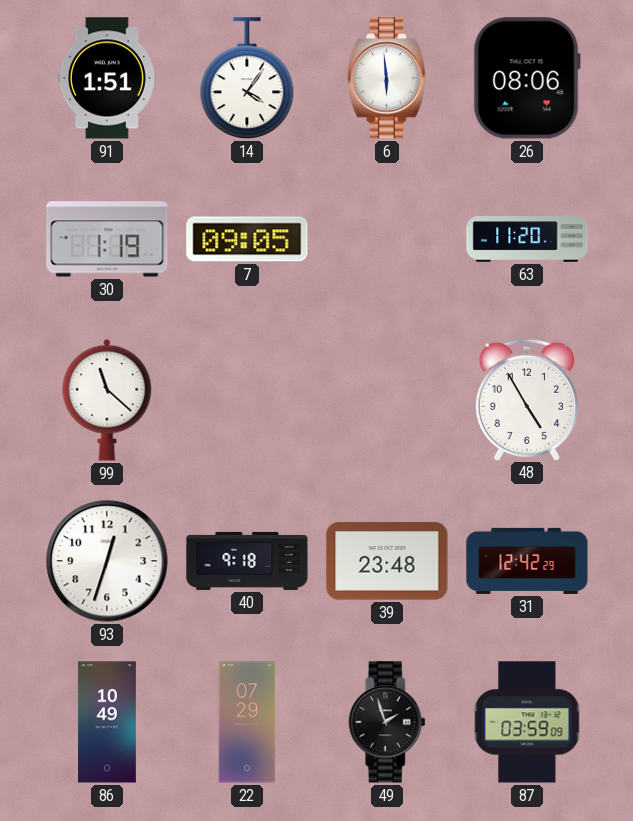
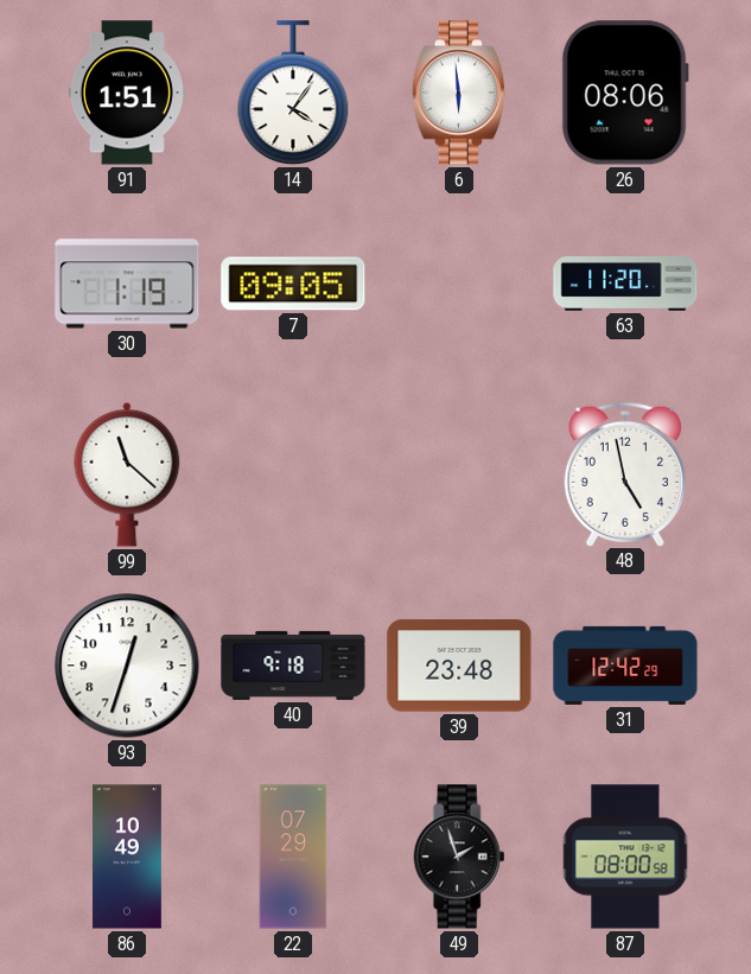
48: 4:55 -> 4:58
87: 03:59 -> 08:00
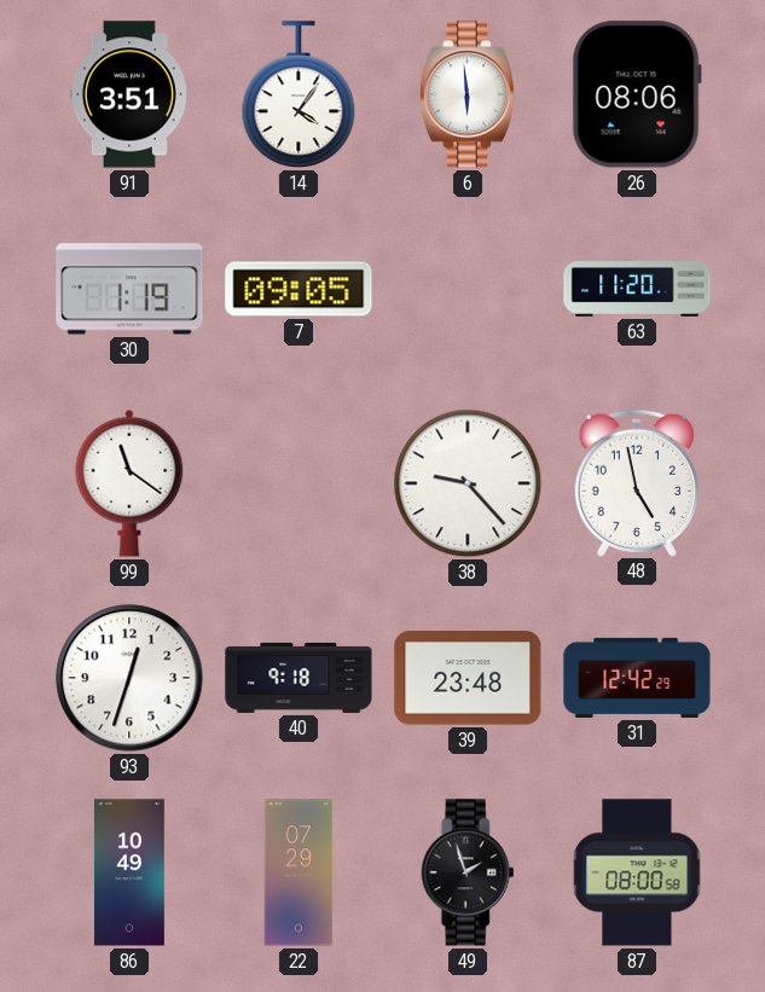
91: 1:51 -> 3:51
99: 11:22 -> 11:21
38: none -> 9:23
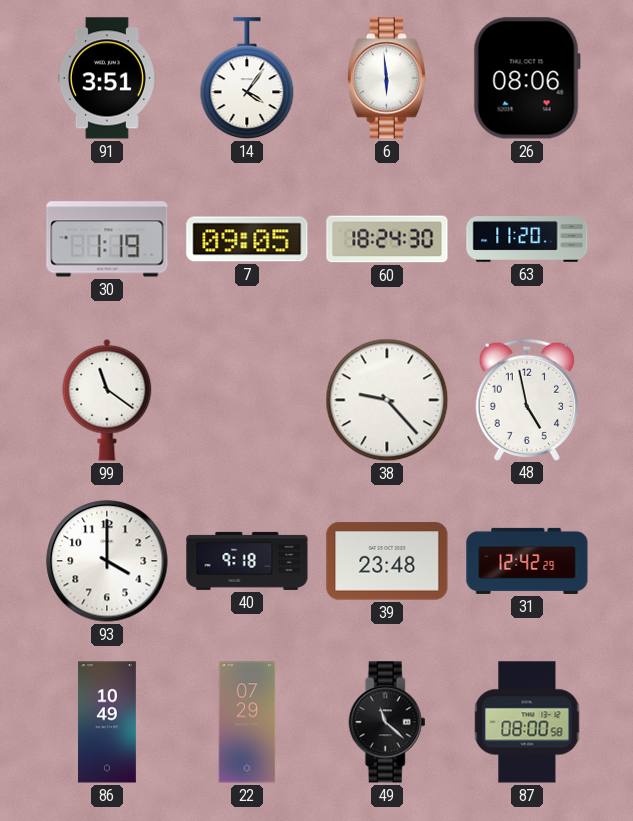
60: none -> 18:24
93: 12:33 -> 4:00
49: 1:57 -> 11:22
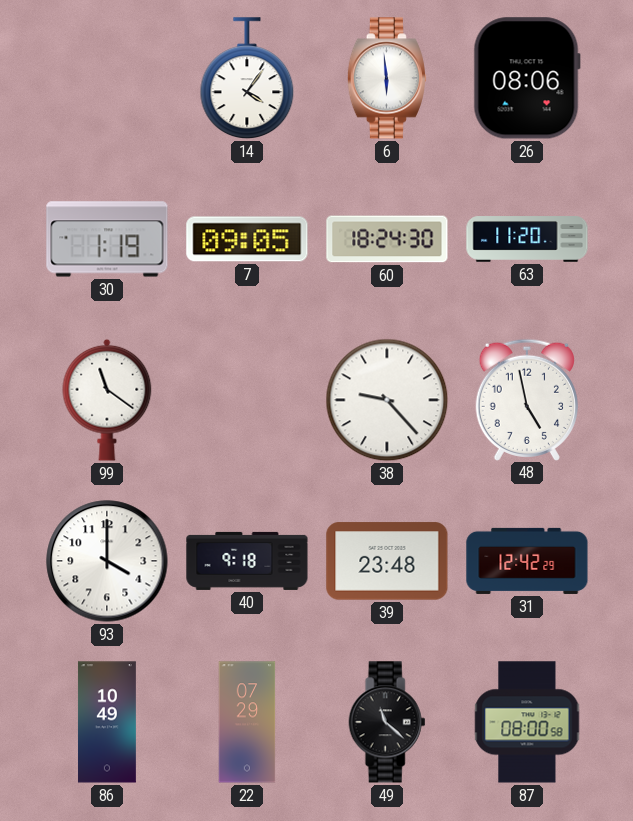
91: 3:51 -> none
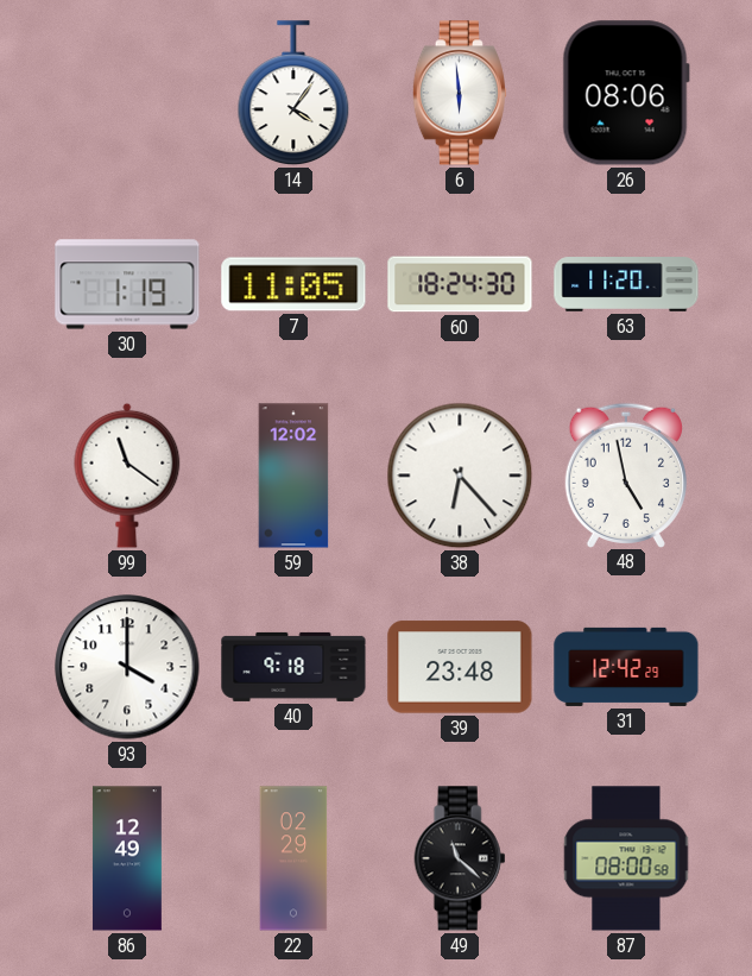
7: 09:05 -> 11:05
59: none -> 12:02
38: 9:23 -> 6:23
86: 10:49 -> 12:49
22: 07:29 -> 02:29
